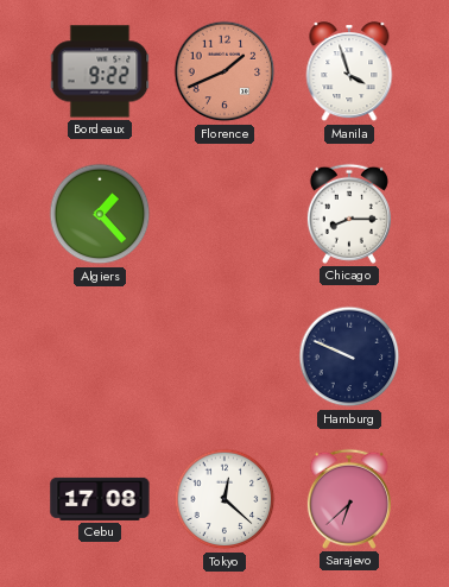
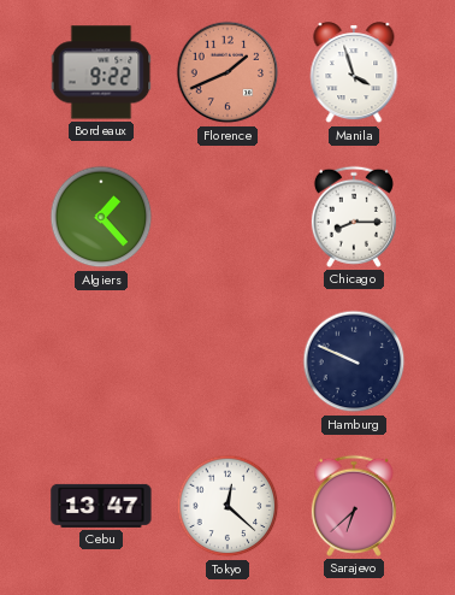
Cebu: 17:08 -> 13:47
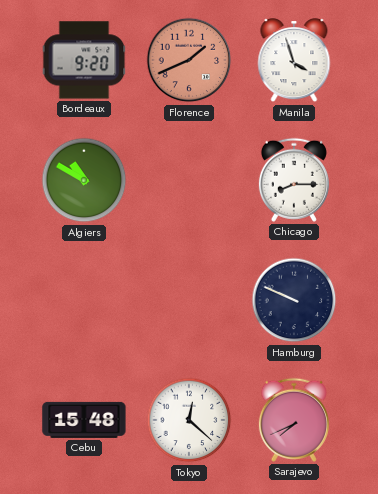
Bordeaux: 9:22 -> 9:20
Algiers: 1:23 -> 10:50
Cebu: 13:47 -> 15:48
Sarajevo: 6:38 -> 7:41
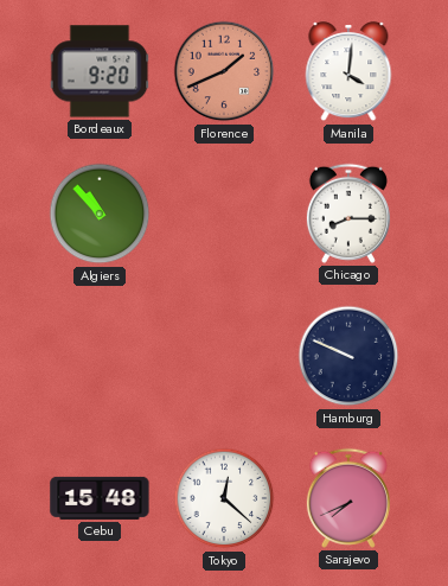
Manila: 3:57 -> 4:01
Algiers: 10:50 -> 10:53
